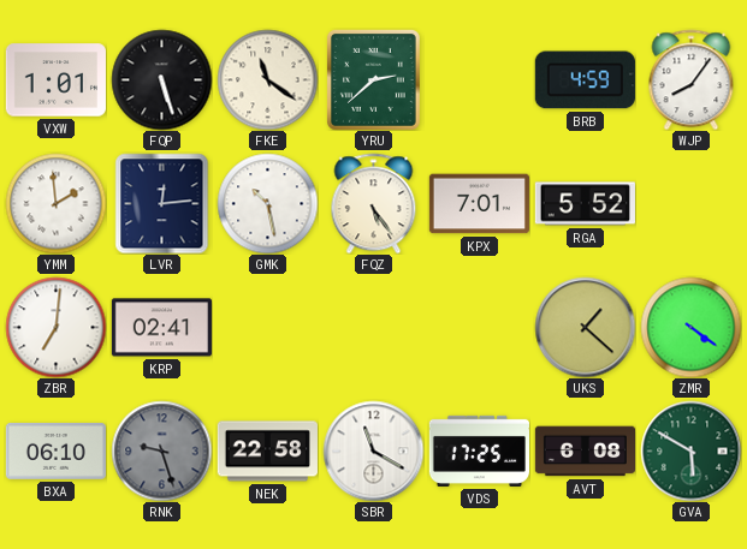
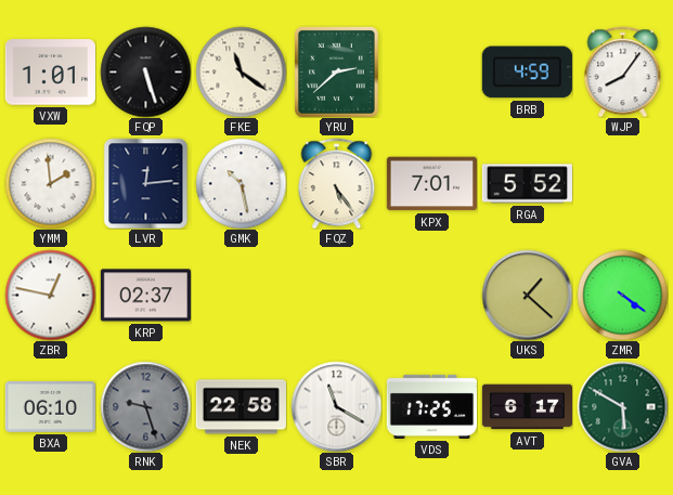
ZBR: 7:01 -> 12:47
KRP: 02:41 -> 02:37
AVT: 6:08 -> 6:17
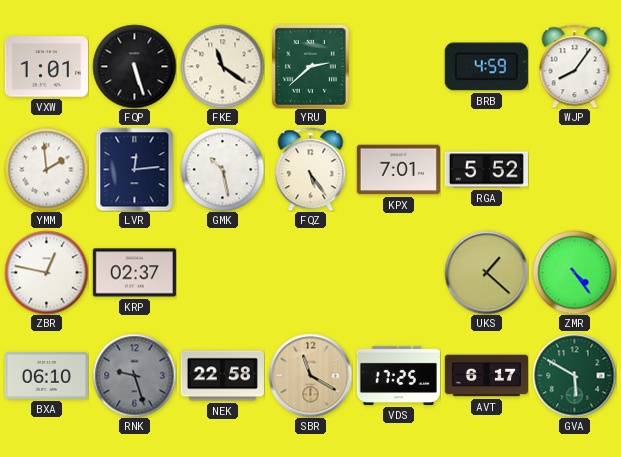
ZMR: 4:21 -> 4:24
SBR dial: white -> champagne
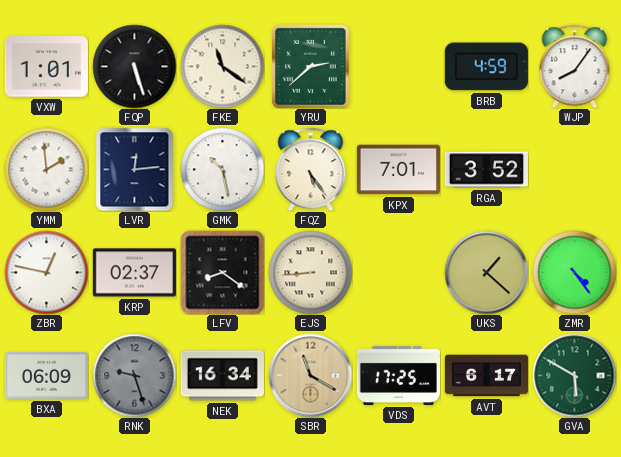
RGA: 5:52 -> 3:52
LFV: none -> 8:21
EJS: none -> 8:44
BXA: 06:10 -> 06:09
NEK: 22:58 -> 16:34
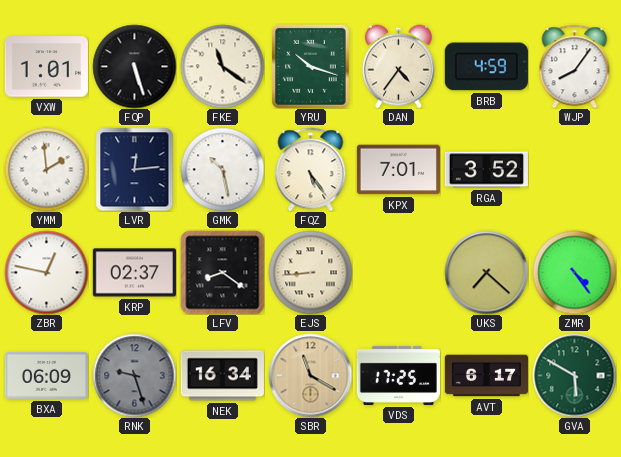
YRU: 2:38 -> 10:18
DAN: none -> 4:36
UKS: 1:22 -> 7:22
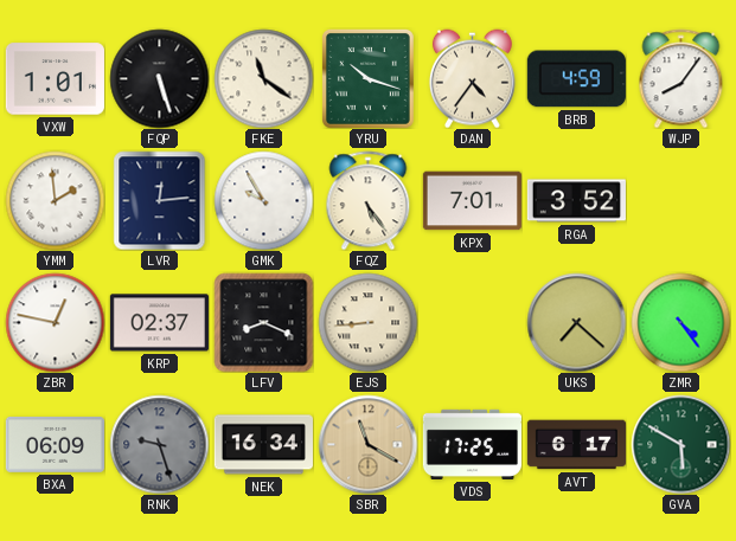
GMK: 10:28 -> 9:55
LFV: 8:21 -> 8:19
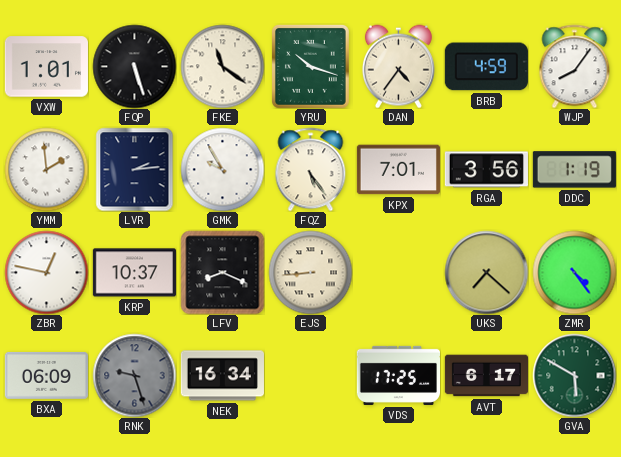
LVR: 12:14 -> 2:14
RGA: 3:52 -> 3:56
DDC: none -> 1:19
KRP: 02:37 -> 10:37
SBR: 11:20 -> none
